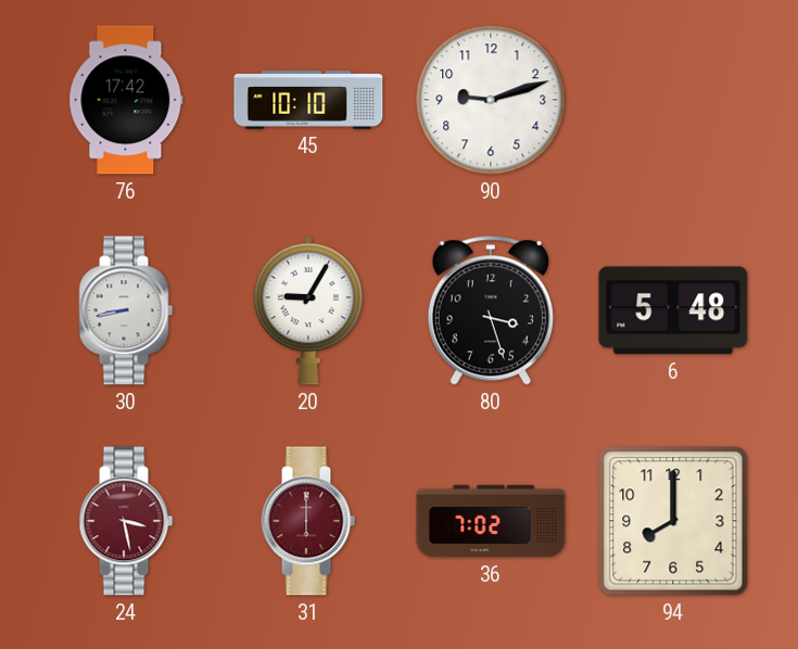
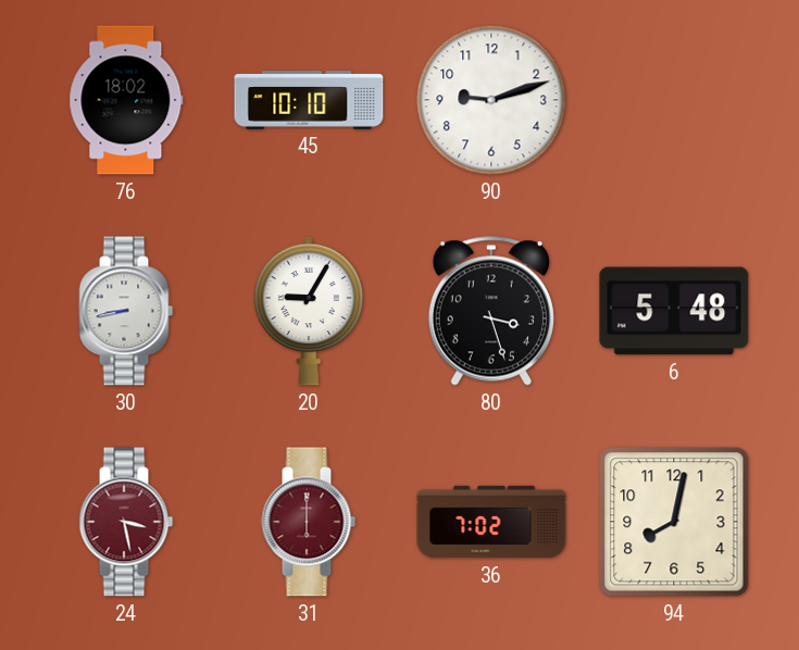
76: 17:42 -> 18:02
94: 8:00 -> 8:02
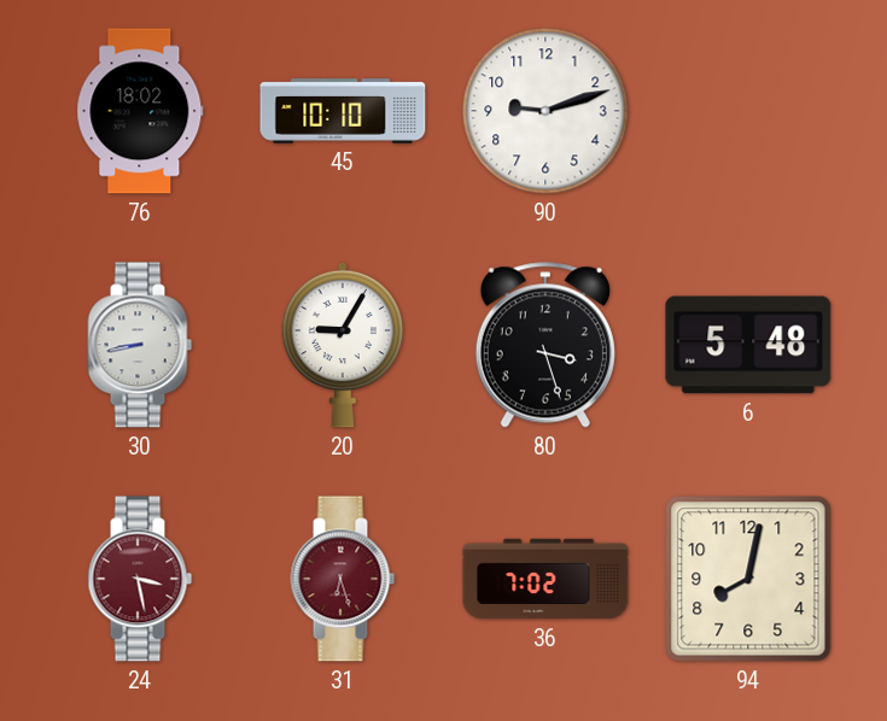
31: 6:00 -> 6:27
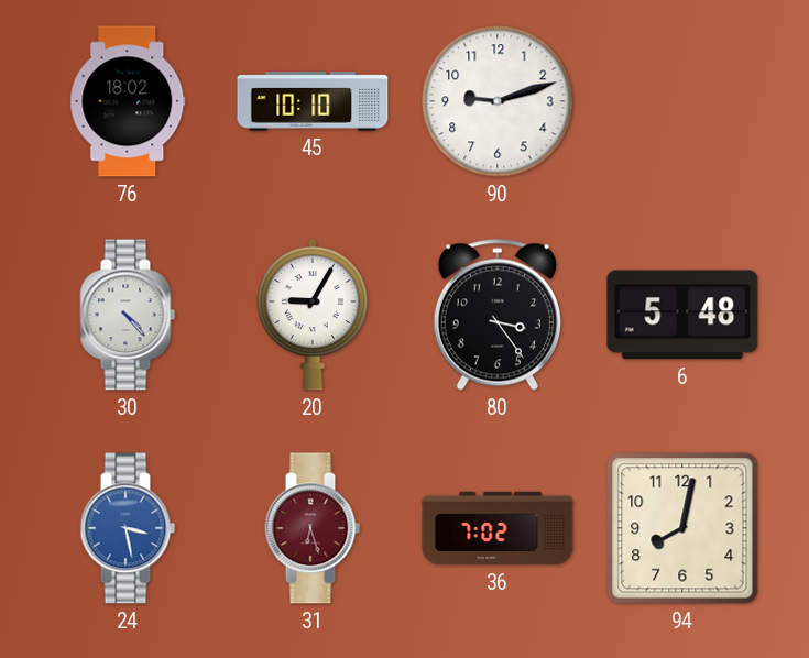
30: 8:43 -> 4:23
80: 3:27 -> 3:24
24 dial: burgundy -> blue
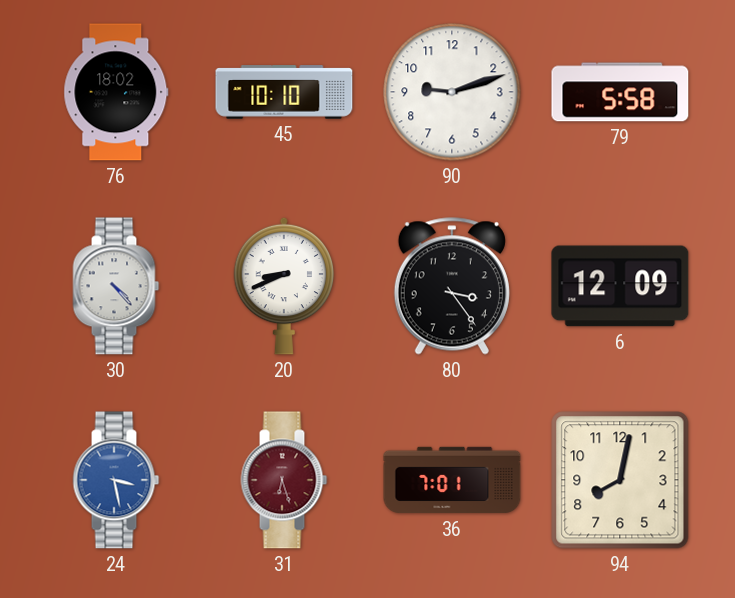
79: none -> 5:58
20: 9:05 -> 8:41
6: 5:48 -> 12:09
36: 7:02 -> 7:01
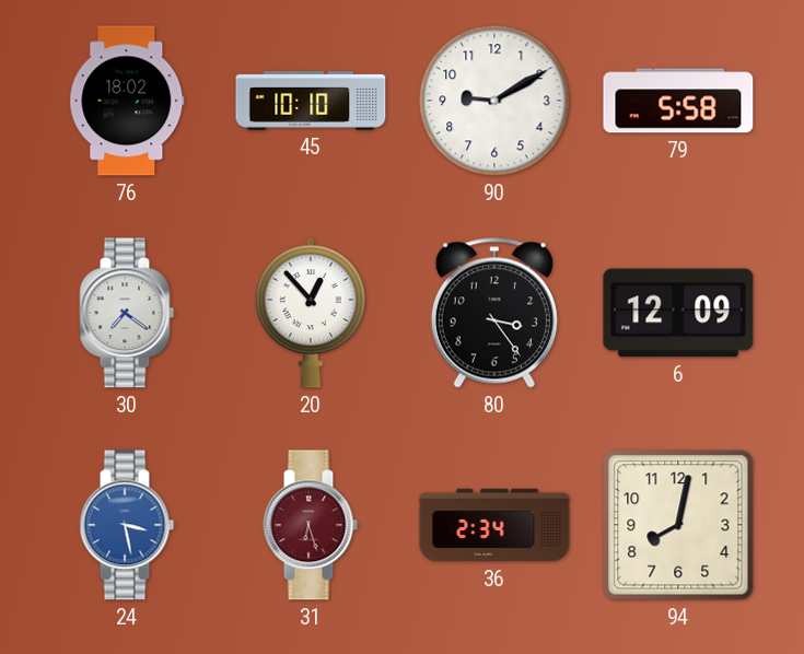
90: 9:12 -> 9:10
30: 4:23 -> 7:21
20: 8:41 -> 12:53
36: 7:01 -> 2:34
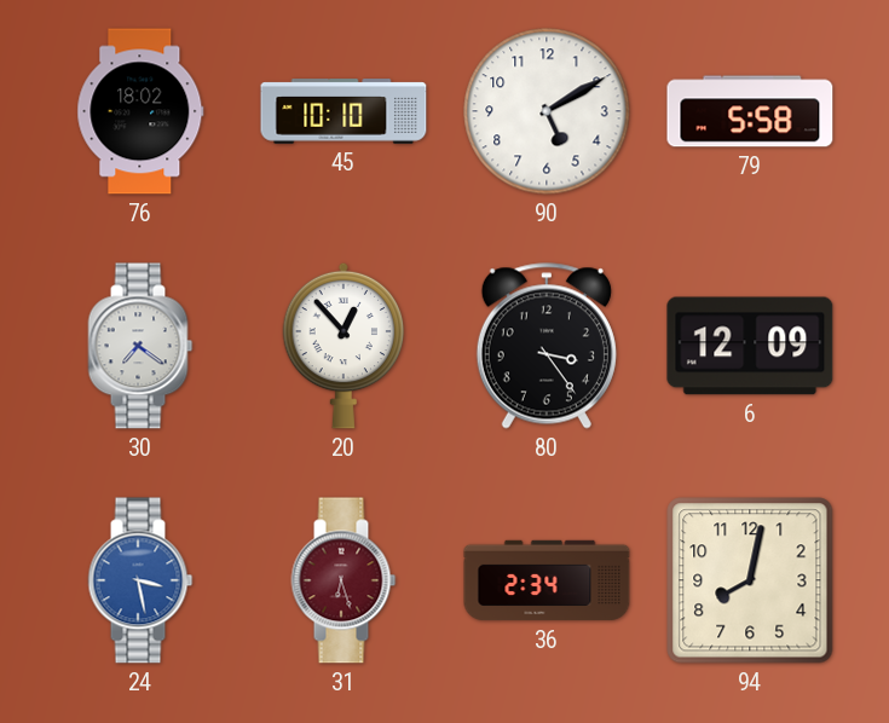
90: 9:10 -> 5:10
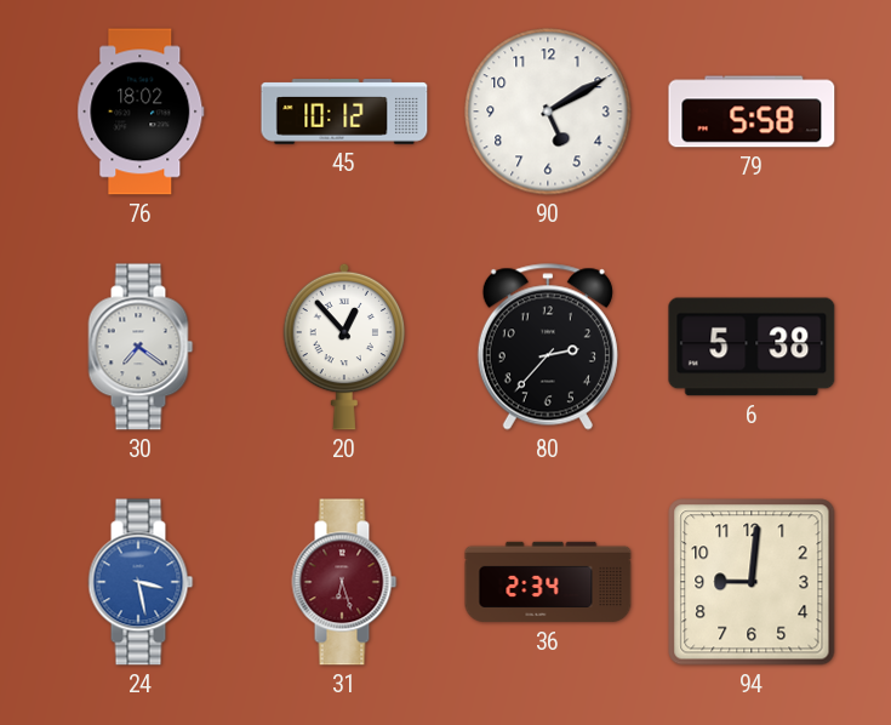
45: 10:10 -> 10:12
80: 3:24 -> 2:37
6: 12:09 -> 5:38
94: 8:02 -> 9:01
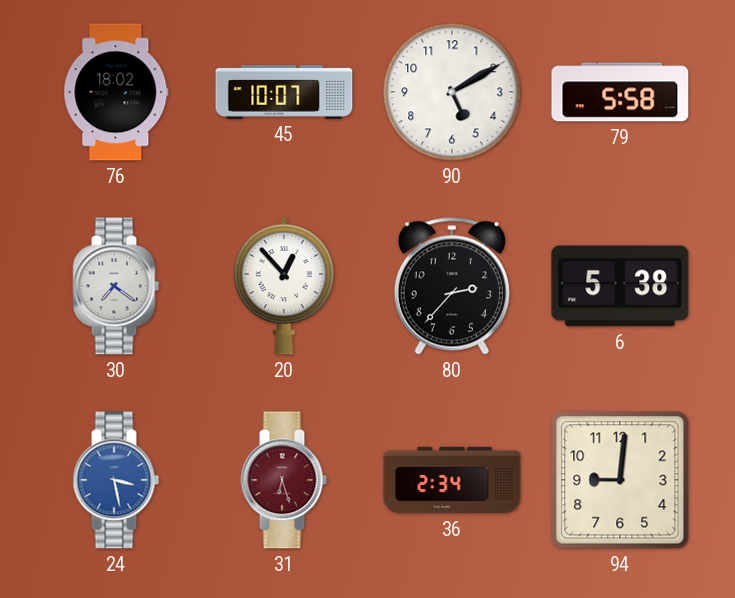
45: 10:12 -> 10:07
